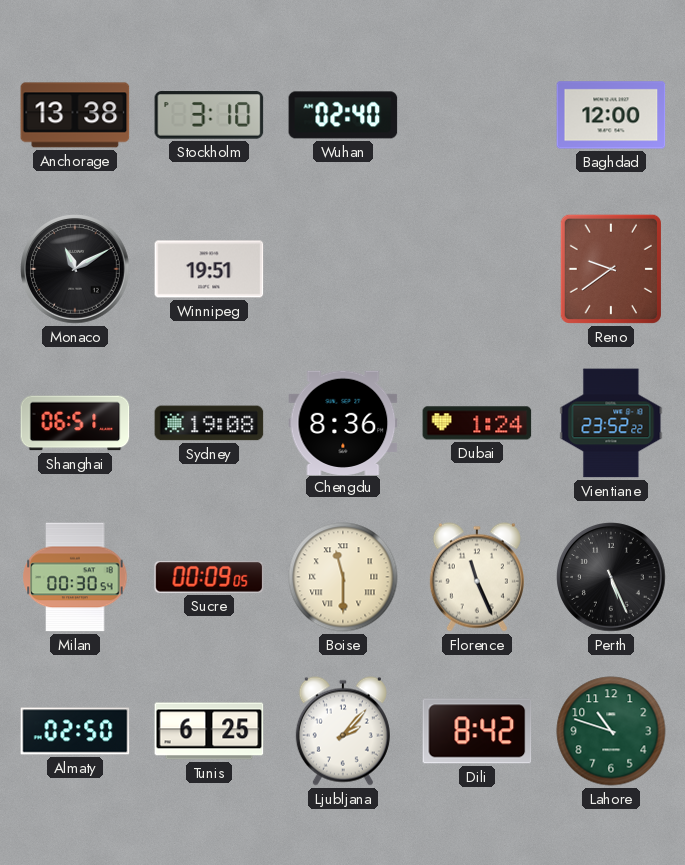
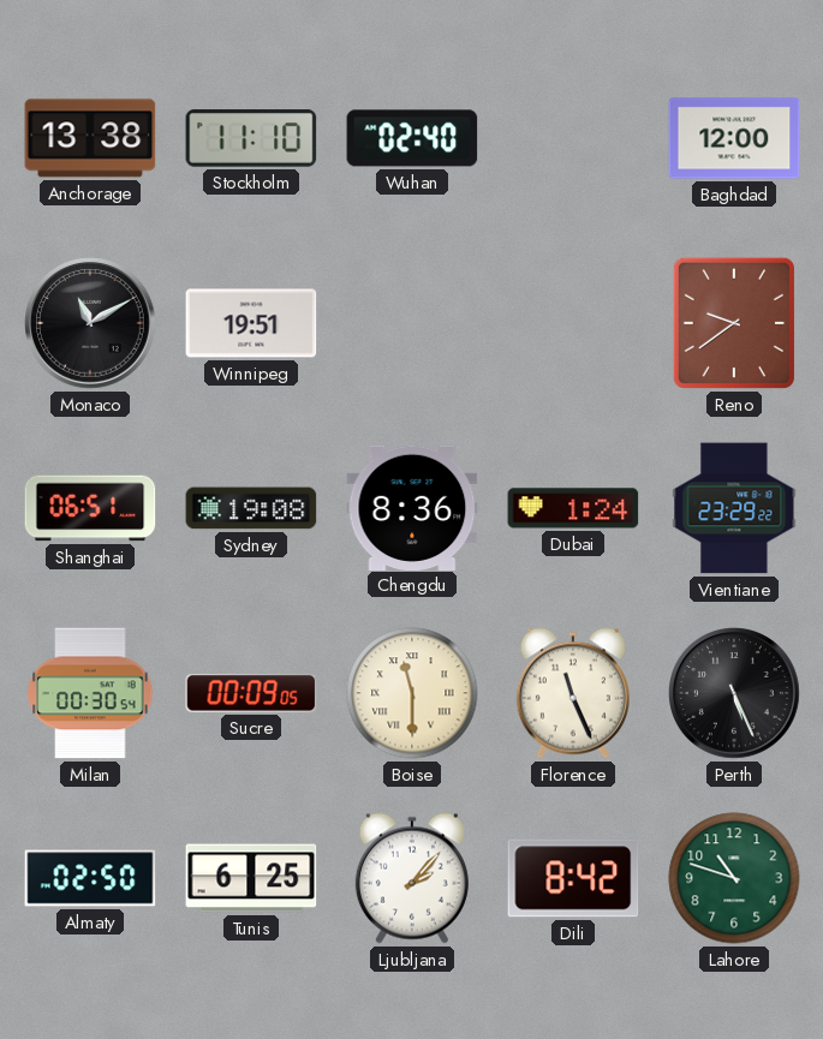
Stockholm: 3:10 -> 11:10
Vientiane: 23:52 -> 23:29
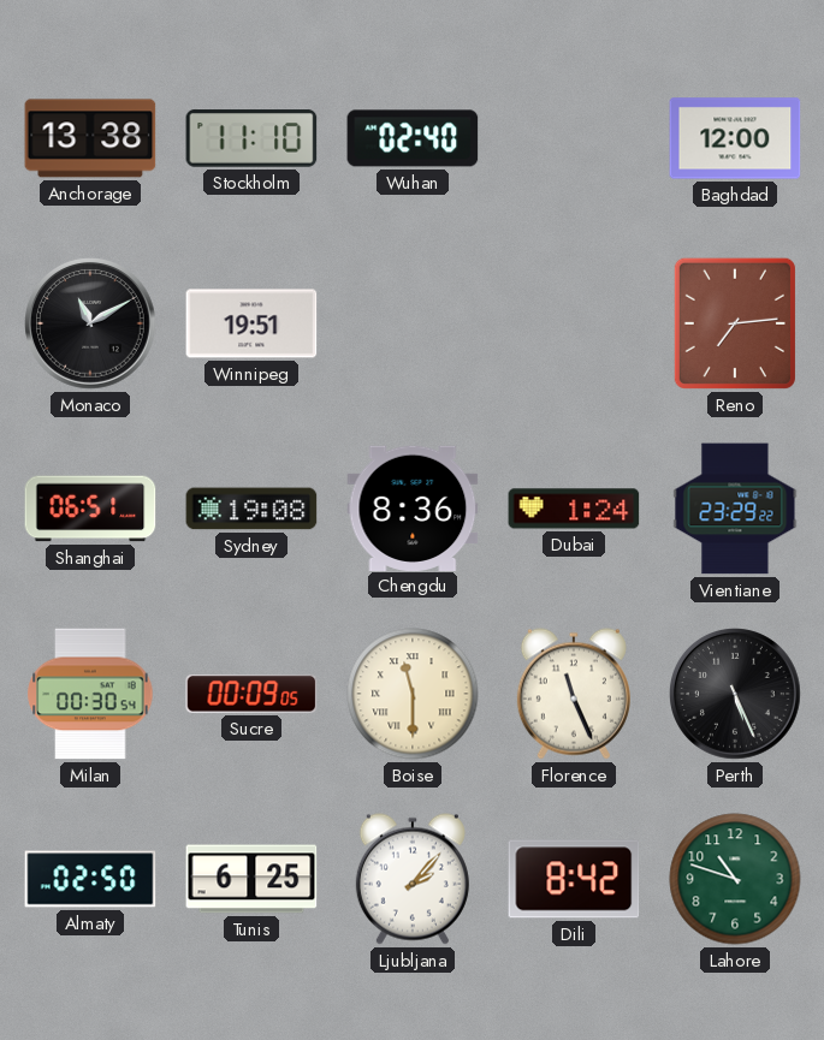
Reno: 9:39 -> 7:14
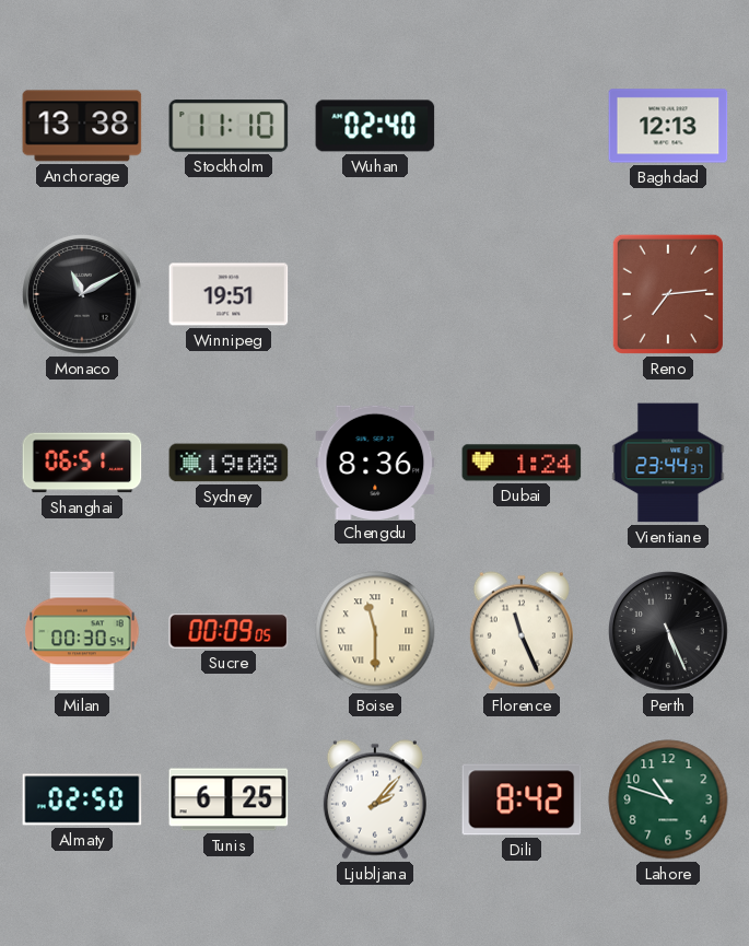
Baghdad: 12:00 -> 12:13
Vientiane: 23:29 -> 23:44
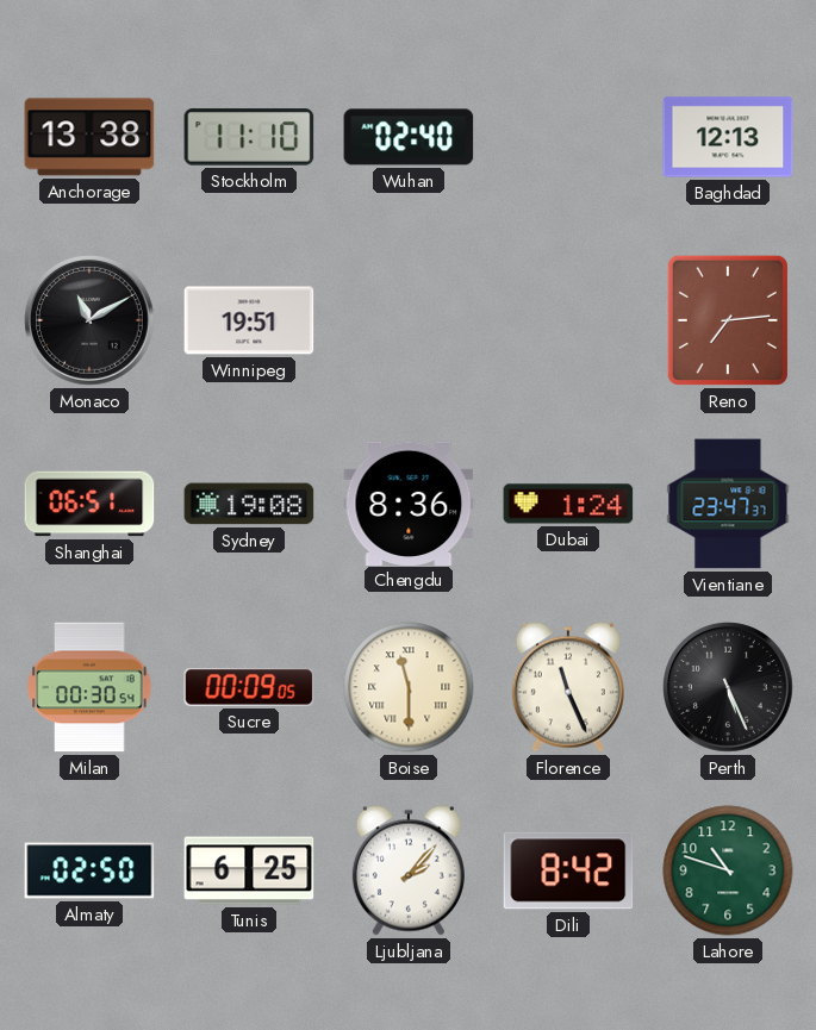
Vientiane: 23:44 -> 23:47
